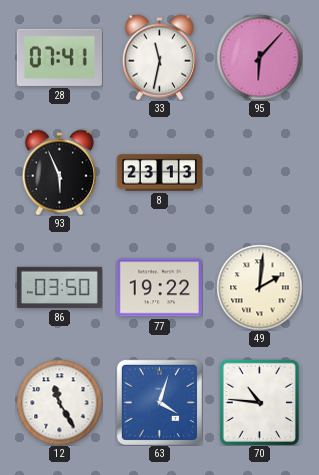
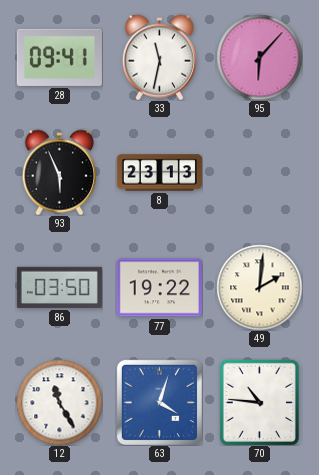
28: 07:41 -> 09:41
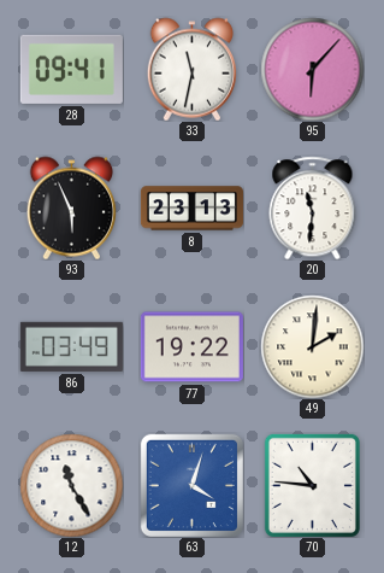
20: none -> 11:31
86: 03:50 -> 03:49
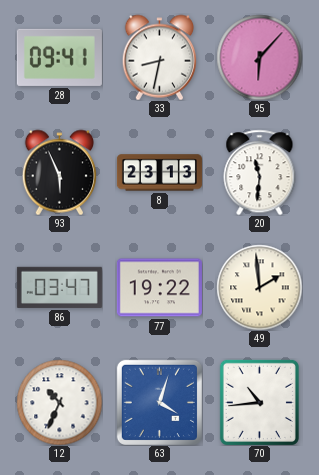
33: 11:32 -> 8:32
86: 03:49 -> 03:47
49: 2:01 -> 1:59
12: 11:25 -> 10:34
70: 10:46 -> 10:44
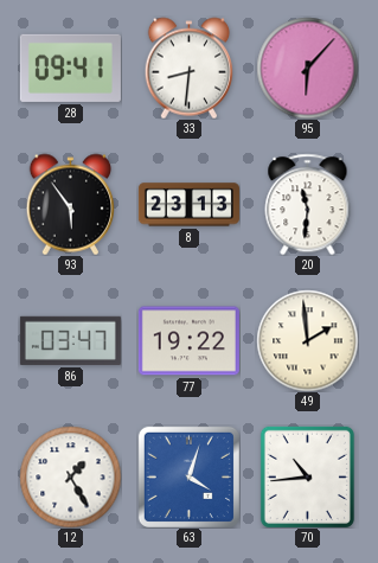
33: 8:32 -> 8:31
93: 5:56 -> 5:54
12: 10:34 -> 1:25
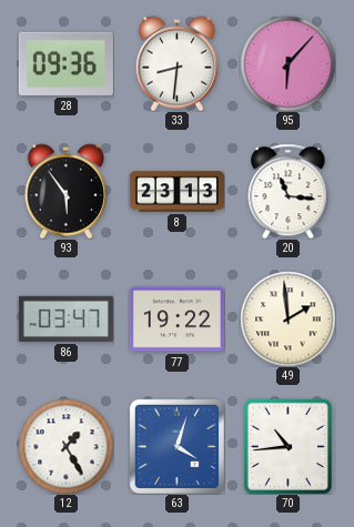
28: 09:41 -> 09:36
20: 11:31 -> 11:16
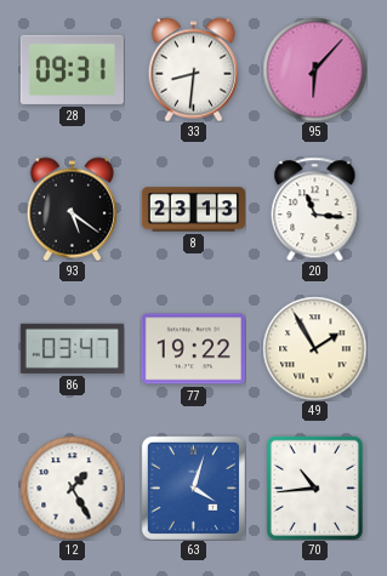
28: 09:36 -> 09:31
93: 5:54 -> 5:21
49: 1:59 -> 1:55
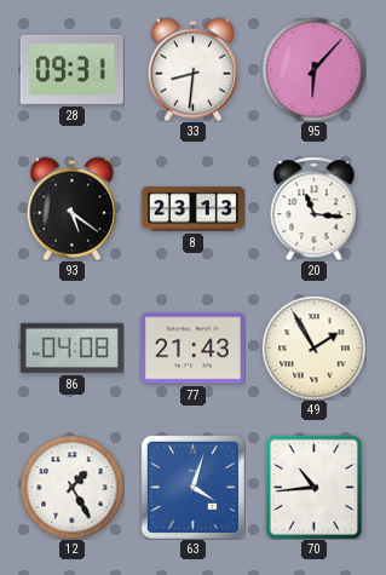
86: 03:47 -> 04:08
77: 19:22 -> 21:43
